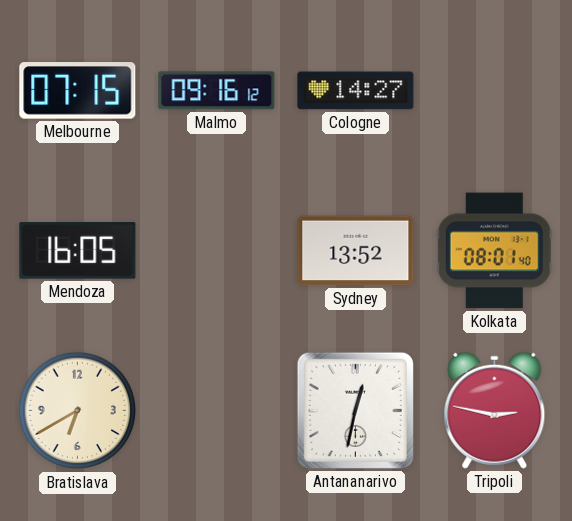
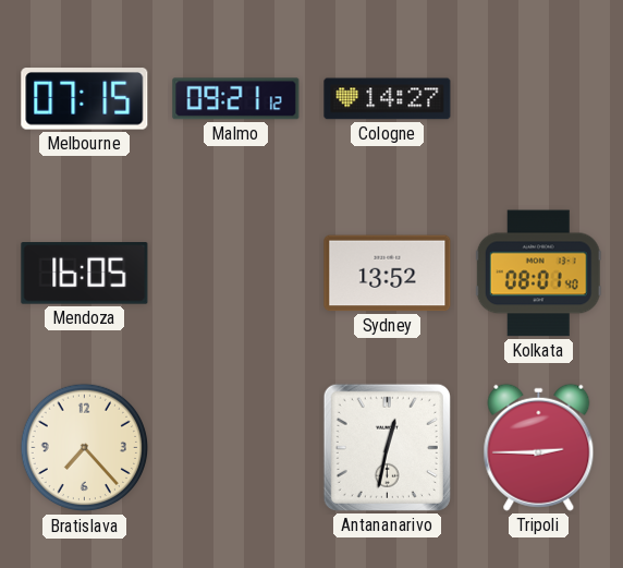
Malmo: 09:16 -> 09:21
Bratislava: 6:40 -> 7:23
Tripoli: 2:47 -> 2:45
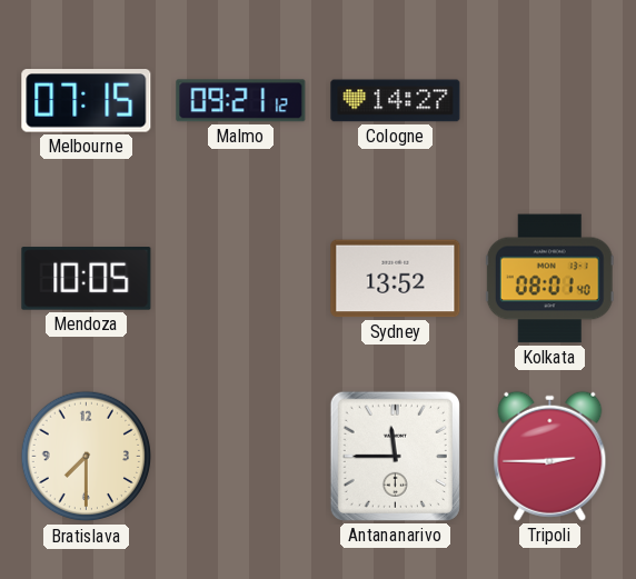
Mendoza: 16:05 -> 10:05
Bratislava: 7:23 -> 7:30
Antananarivo: 12:32 -> 11:45
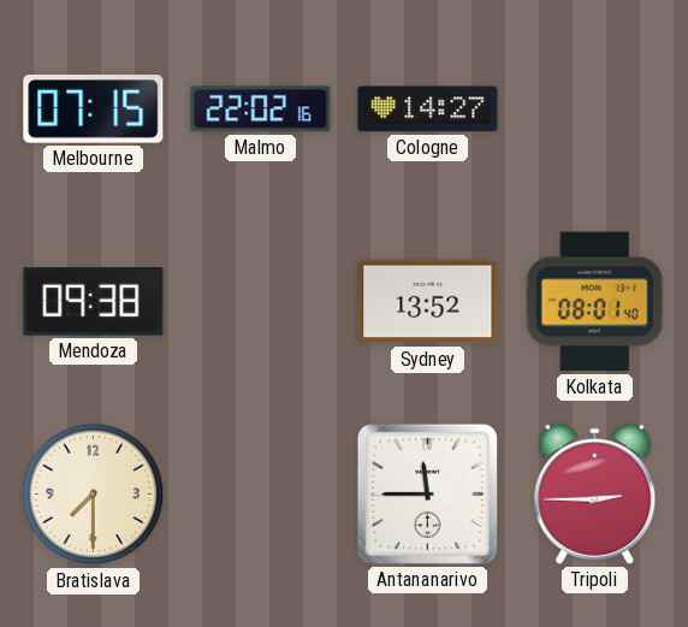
Malmo: 09:21 -> 22:02
Mendoza: 10:05 -> 09:38
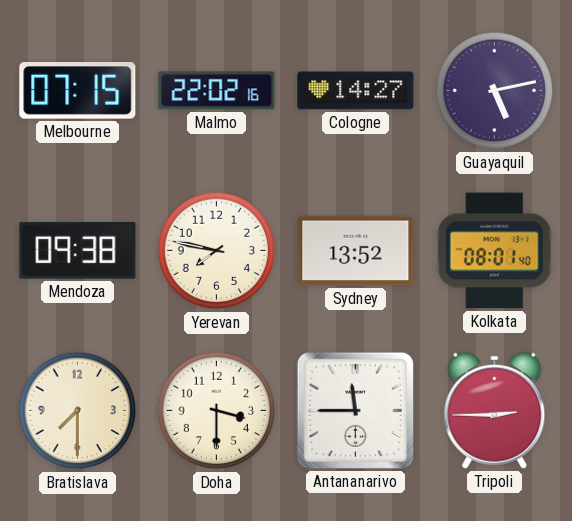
Guayaquil: none -> 5:13
Yerevan: none -> 7:47
Doha: none -> 3:30
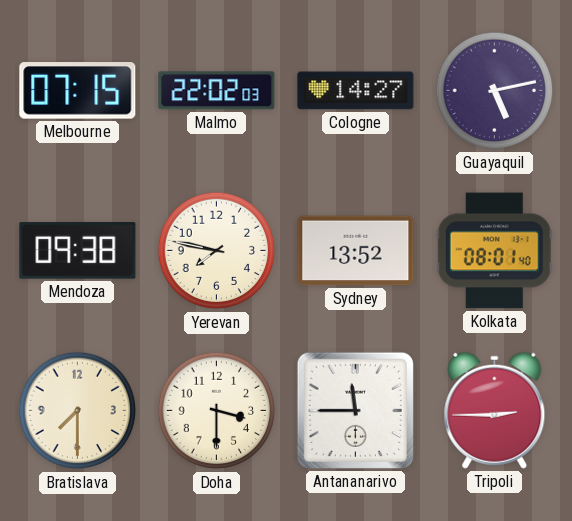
Malmo: 22:02:16 -> 22:02:03
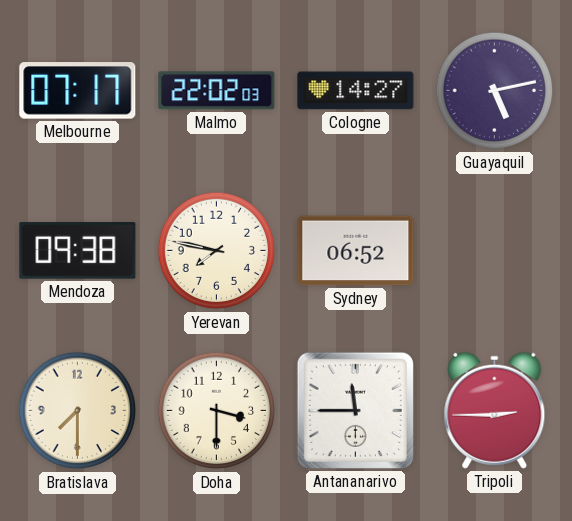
Melbourne: 07:15 -> 07:17
Sydney: 13:52 -> 06:52
Kolkata: 08:01 -> none
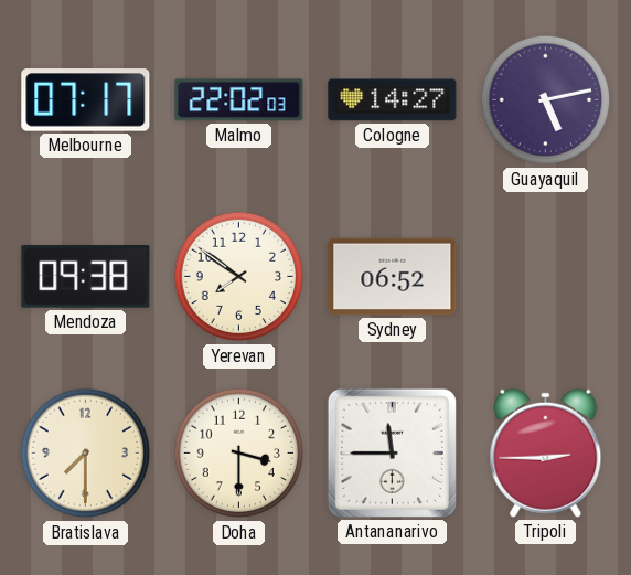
Yerevan: 7:47 -> 7:51
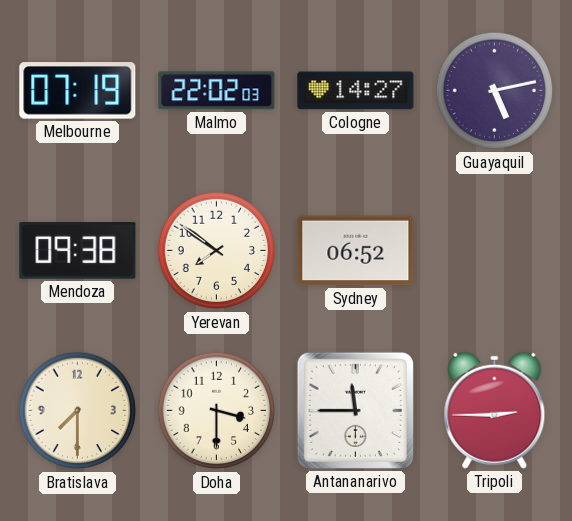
Melbourne: 07:17 -> 07:19
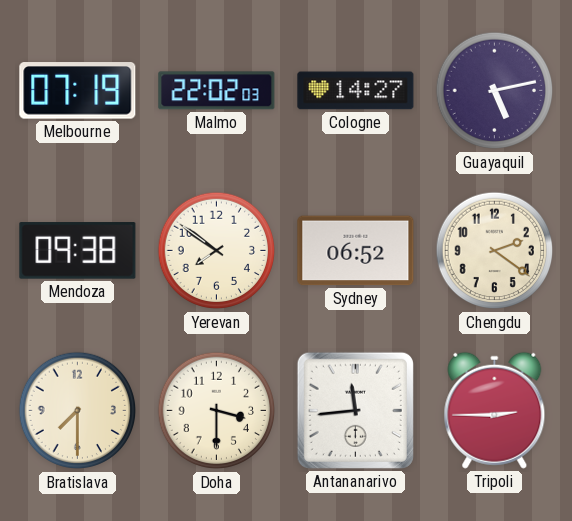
Chengdu: none -> 2:21
Antananarivo: 11:45 -> 11:44
